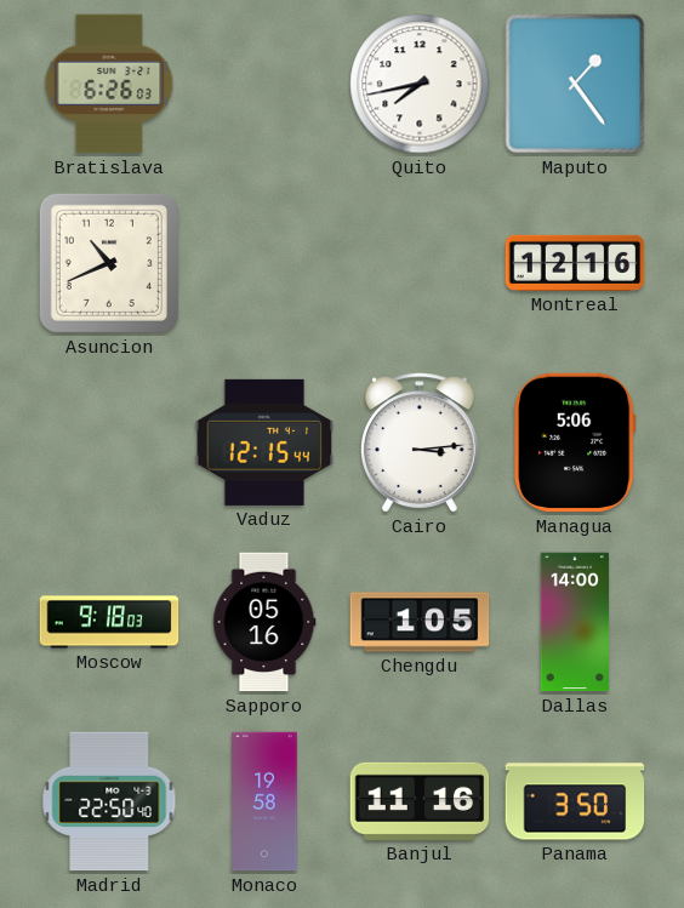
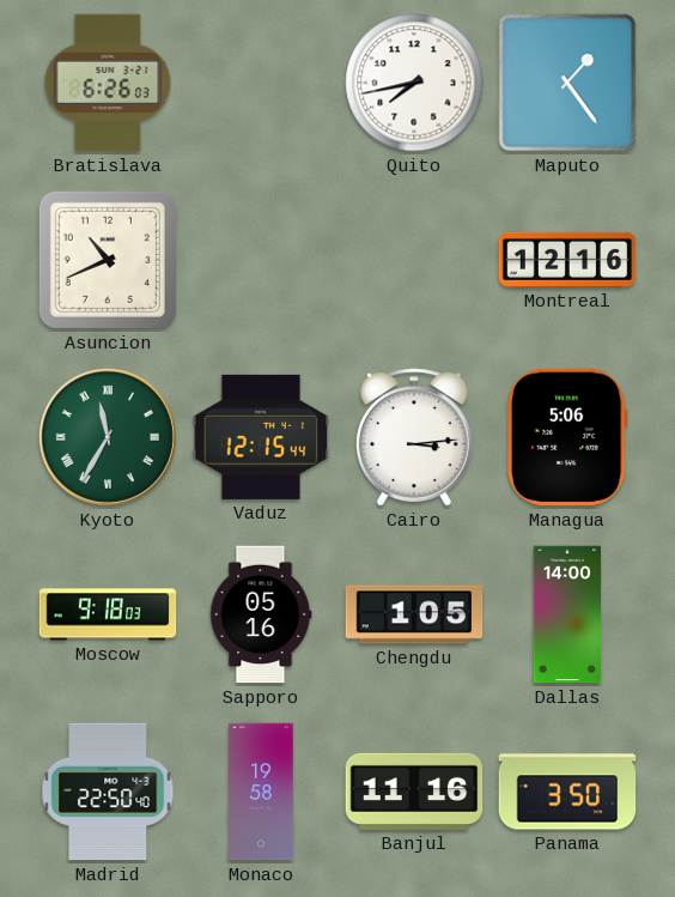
Kyoto: none -> 11:35
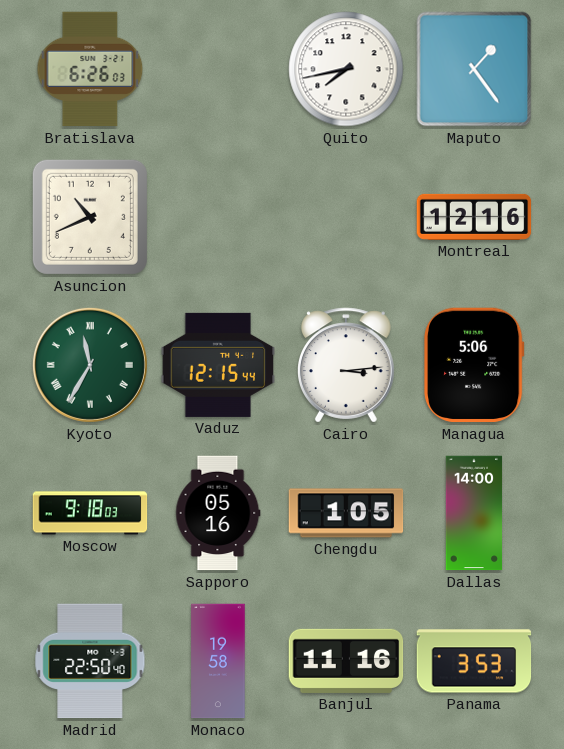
Panama: 3:50 -> 3:53
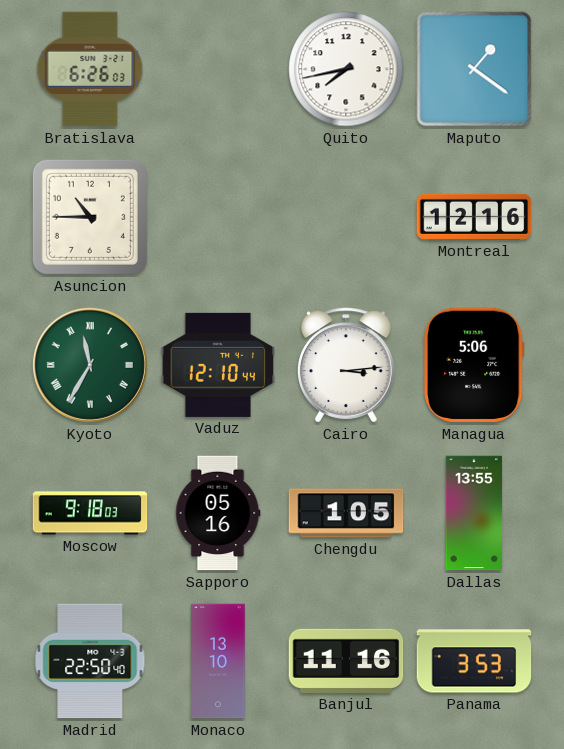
Maputo: 1:24 -> 1:21
Asuncion: 10:41 -> 10:45
Vaduz: 12:15 -> 12:10
Dallas: 14:00 -> 13:55
Monaco: 19:58 -> 13:10
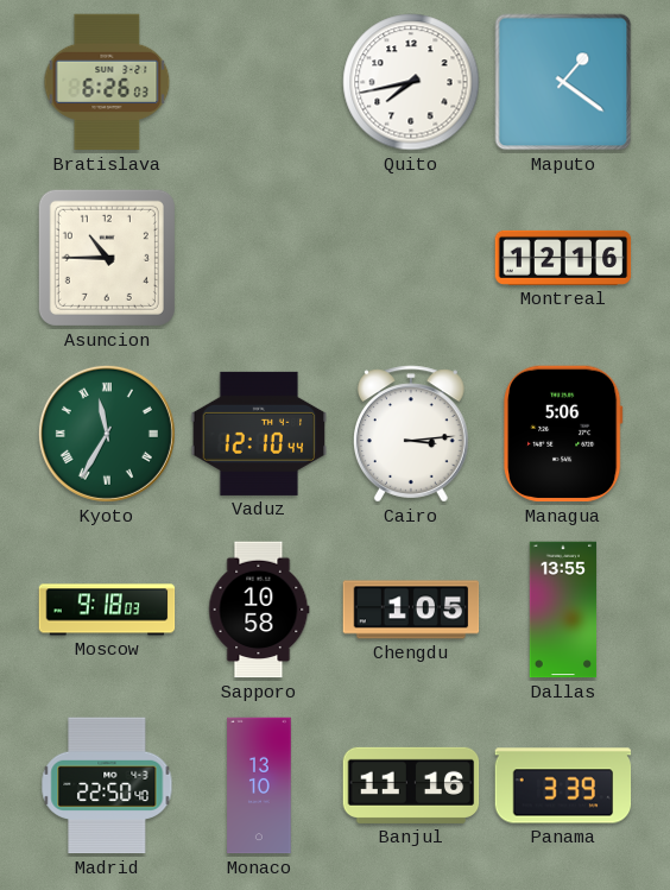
Sapporo: 05:16 -> 10:58
Panama: 3:53 -> 3:39
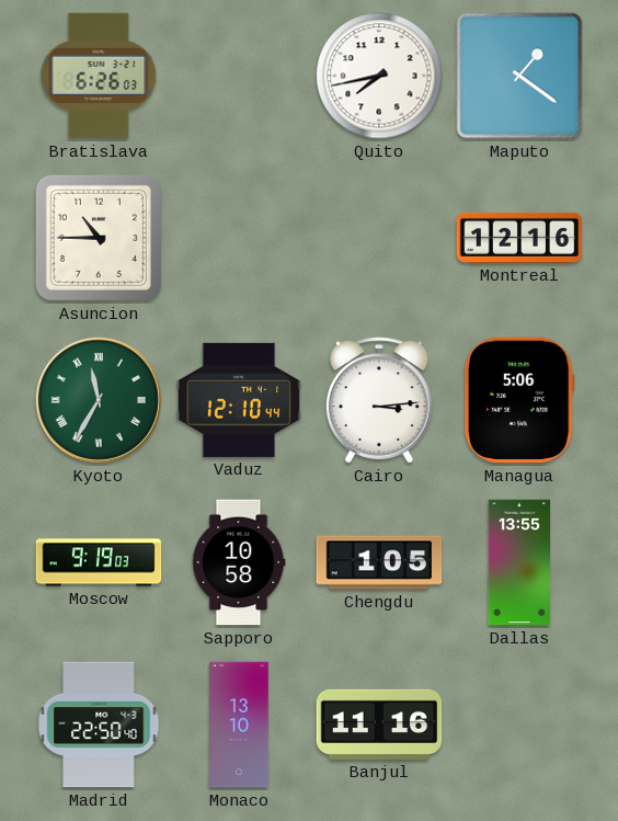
Moscow: 9:18 -> 9:19
Panama: 3:39 -> none
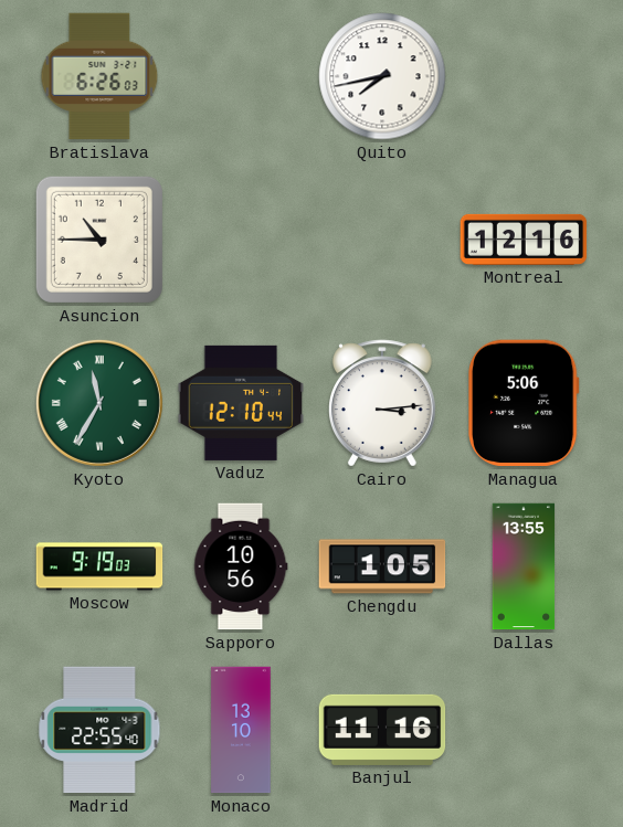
Maputo: 1:21 -> none
Sapporo: 10:58 -> 10:56
Madrid: 22:50 -> 22:55
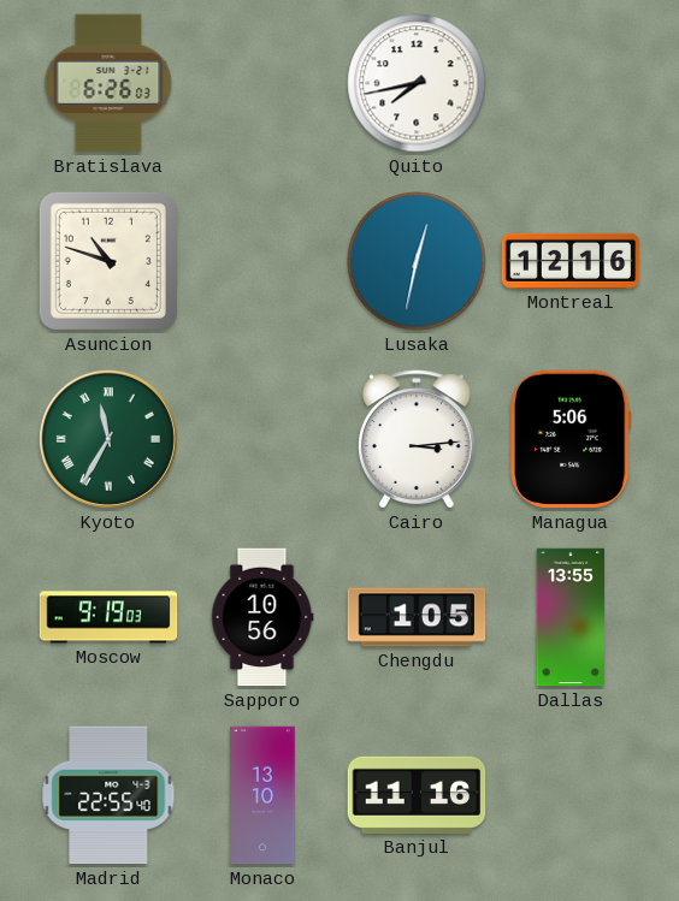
Asuncion: 10:45 -> 10:48
Lusaka: none -> 12:32
Vaduz: 12:10 -> none
